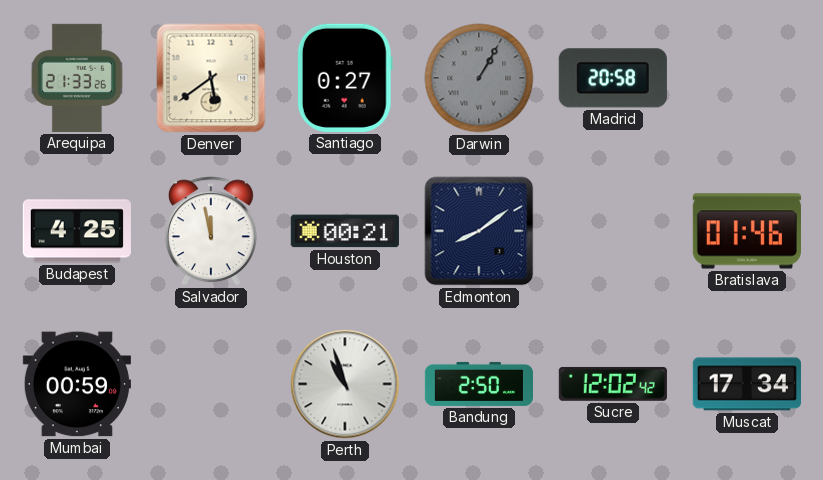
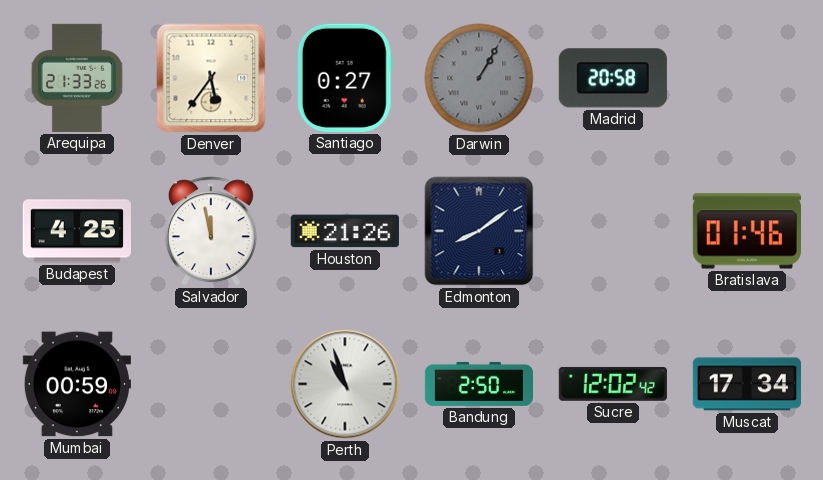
Denver: 5:39 -> 5:36
Houston: 00:21 -> 21:26
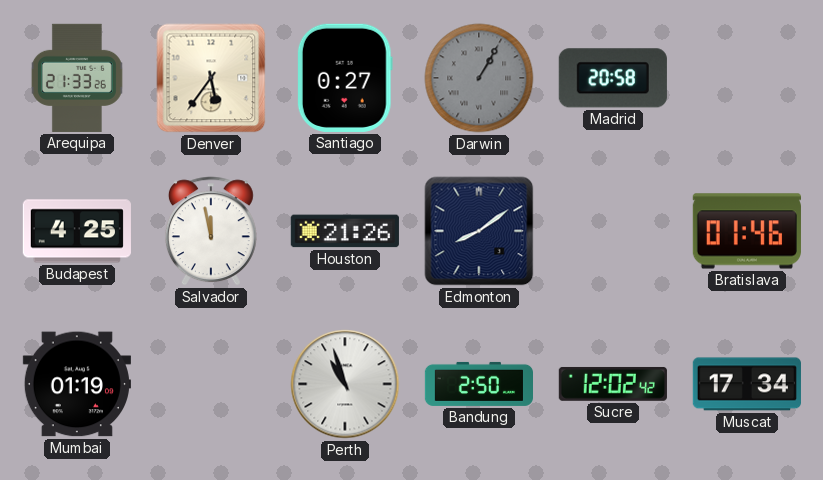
Mumbai: 00:59 -> 01:19
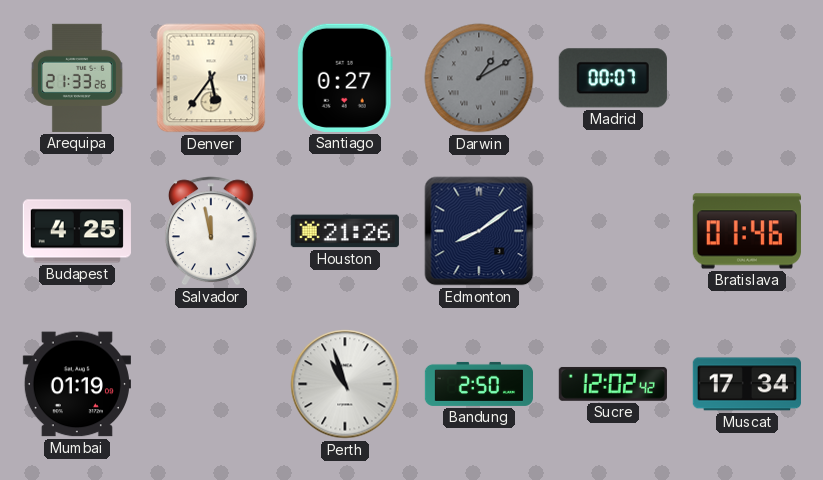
Darwin: 1:05 -> 1:10
Madrid: 20:58 -> 00:07
